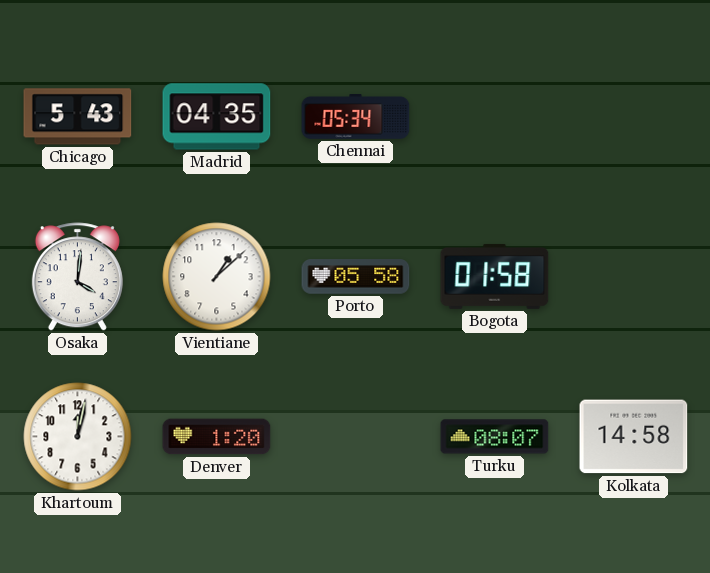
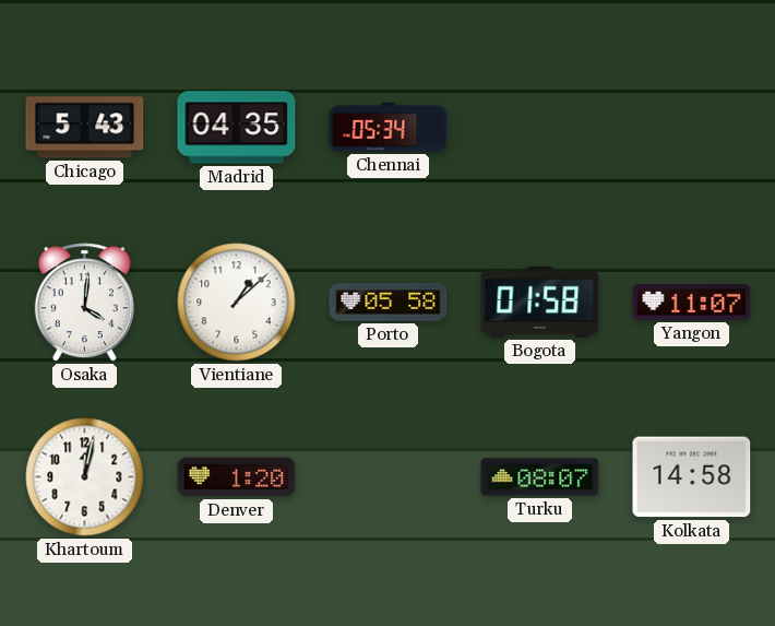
Yangon: none -> 11:07
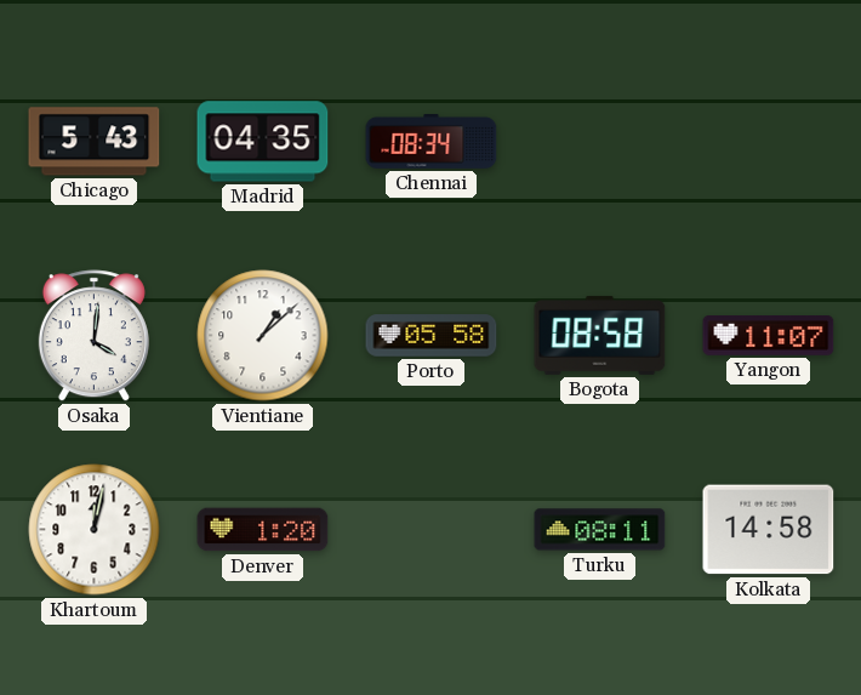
Chennai: 05:34 -> 08:34
Bogota: 01:58 -> 08:58
Turku: 08:07 -> 08:11
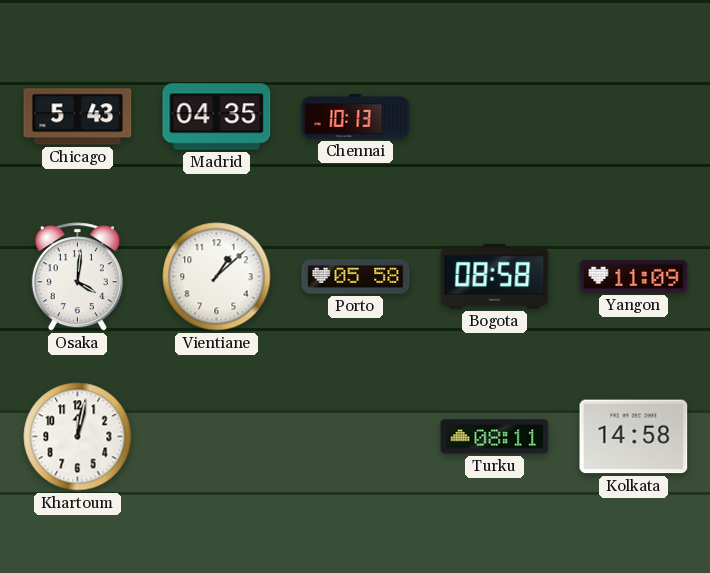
Chennai: 08:34 -> 10:13
Yangon: 11:07 -> 11:09
Denver: 1:20 -> none
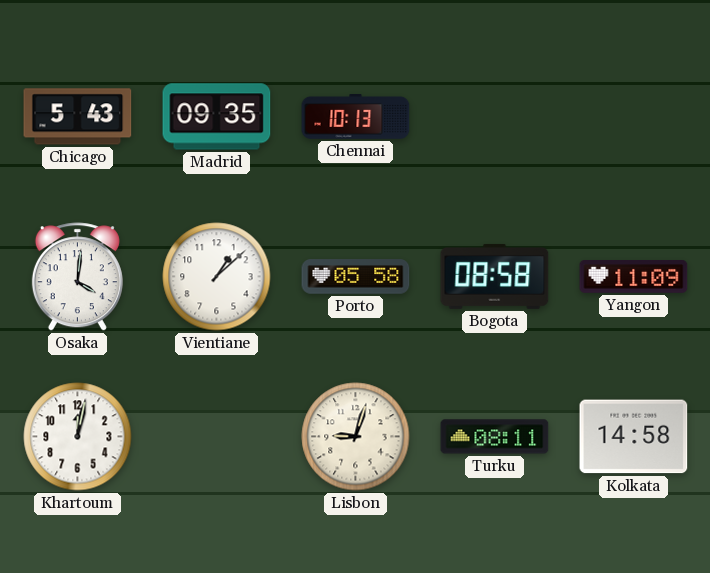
Madrid: 04:35 -> 09:35
Lisbon: none -> 9:03
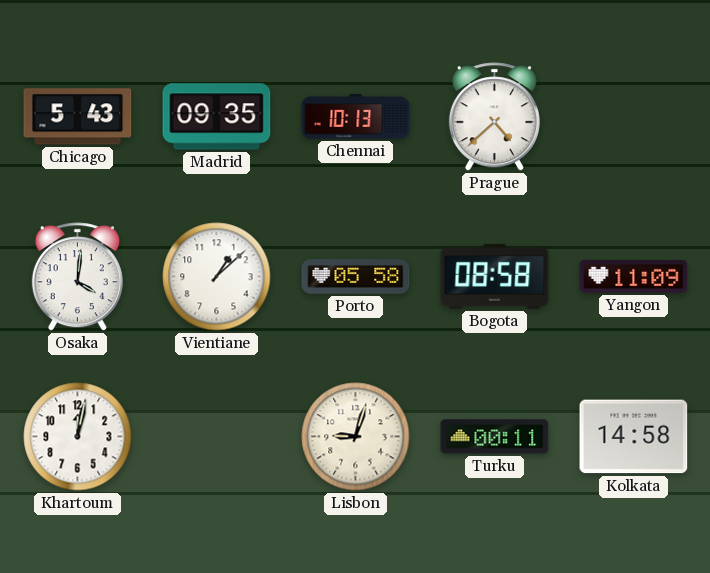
Prague: none -> 4:38
Turku: 08:11 -> 00:11
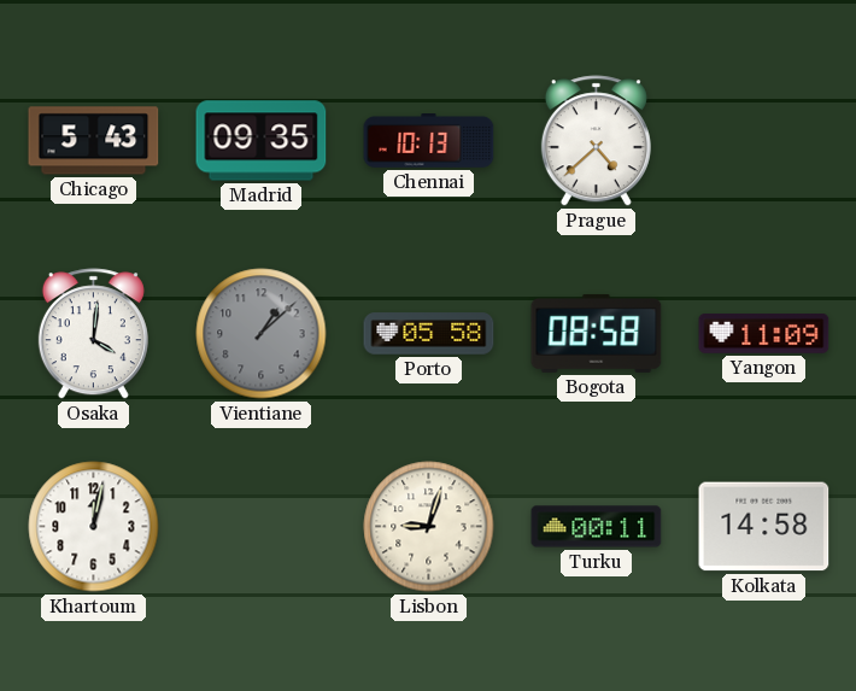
Vientiane dial: white -> grey
